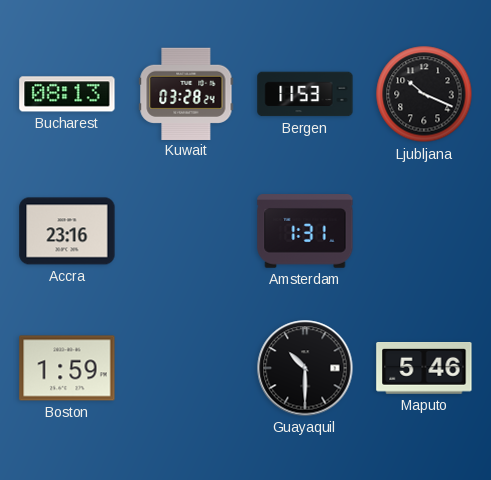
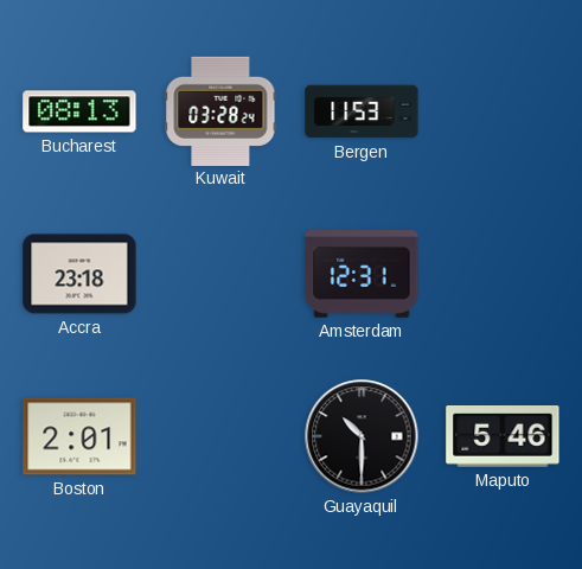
Ljubljana: 10:19 -> none
Accra: 23:16 -> 23:18
Amsterdam: 1:31 -> 12:31
Boston: 1:59 -> 2:01
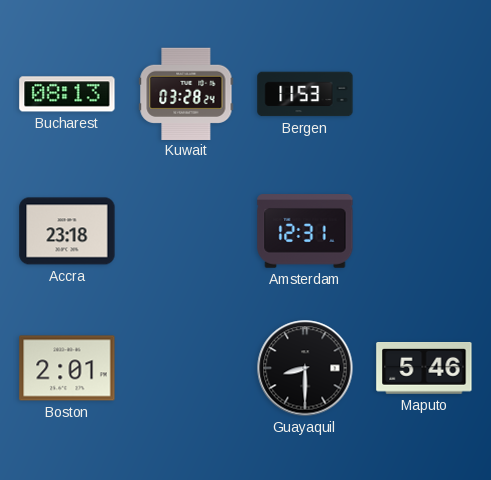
Guayaquil: 10:30 -> 8:30
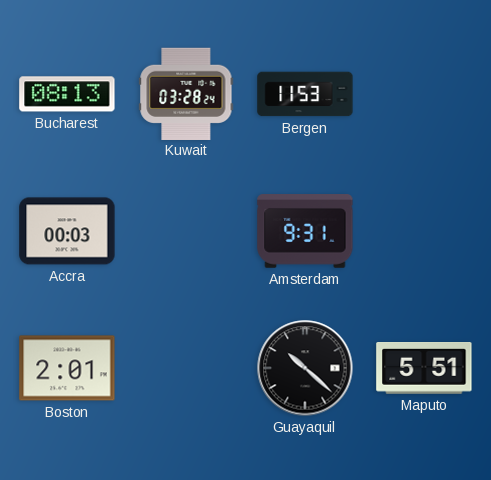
Accra: 23:18 -> 00:03
Amsterdam: 12:31 -> 9:31
Guayaquil: 8:30 -> 10:22
Maputo: 5:46 -> 5:51
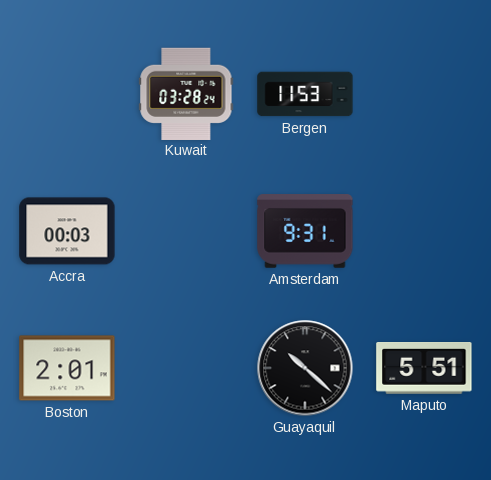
Bucharest: 08:13 -> none
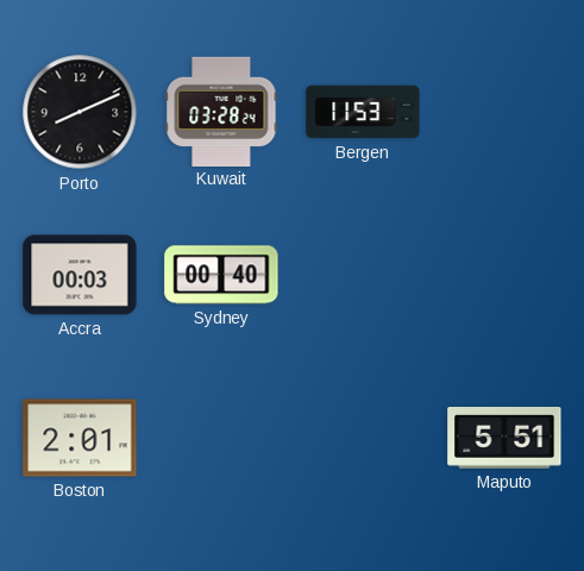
Porto: none -> 8:11
Sydney: none -> 00:40
Amsterdam: 9:31 -> none
Guayaquil: 10:22 -> none
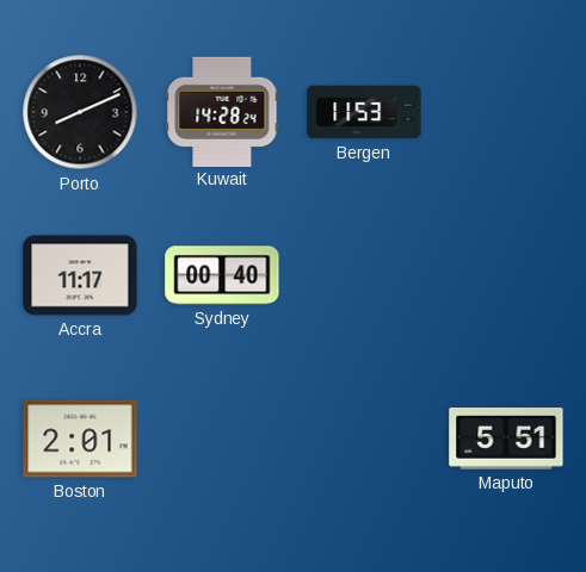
Kuwait: 03:28 -> 14:28
Accra: 00:03 -> 11:17
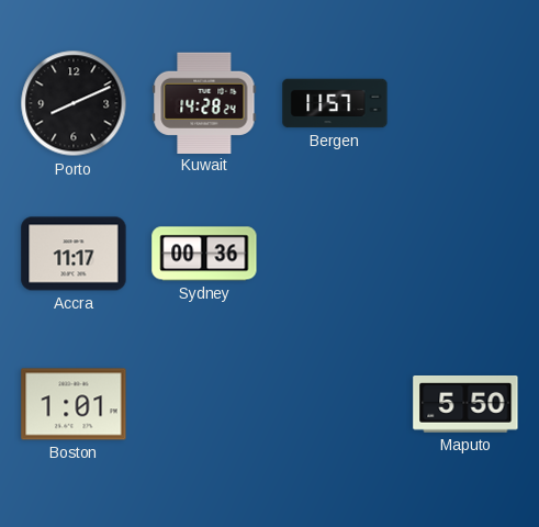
Bergen: 11:53 -> 11:57
Sydney: 00:40 -> 00:36
Boston: 2:01 -> 1:01
Maputo: 5:51 -> 5:50
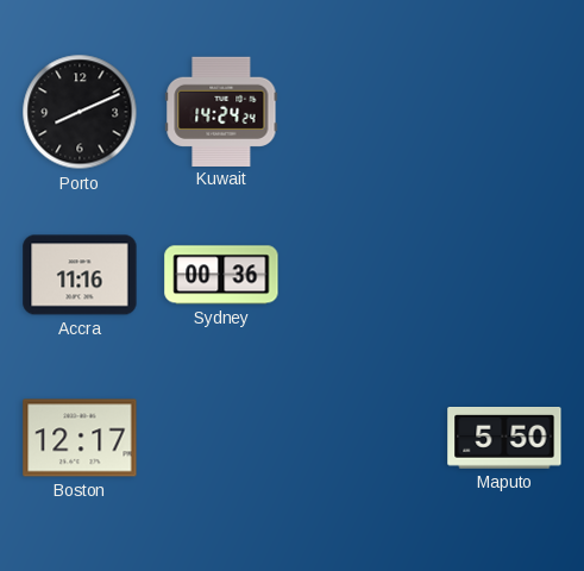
Kuwait: 14:28 -> 14:24
Bergen: 11:57 -> none
Accra: 11:17 -> 11:16
Boston: 1:01 -> 12:17
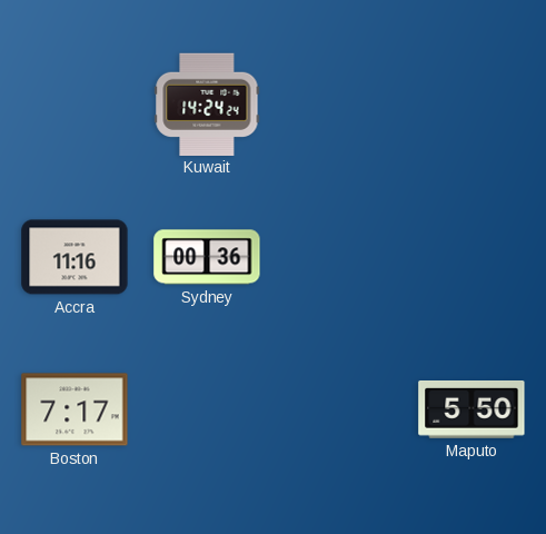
Porto: 8:11 -> none
Boston: 12:17 -> 7:17
